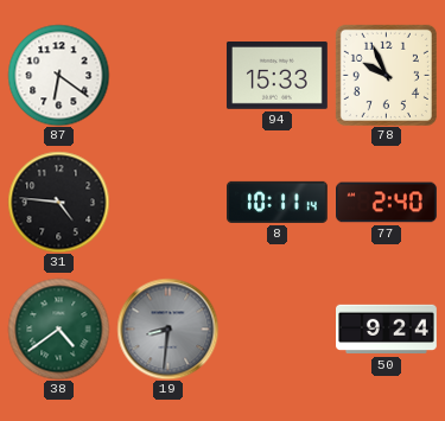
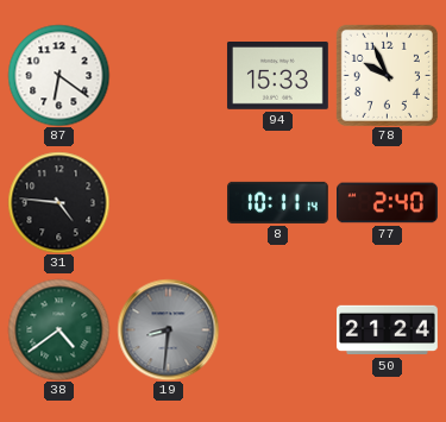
50: 9:24 -> 21:24
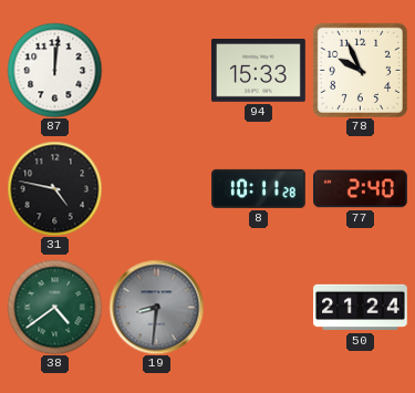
87: 6:21 -> 12:01
31: 4:46 -> 4:47
8: 10:11:14 -> 10:11:28
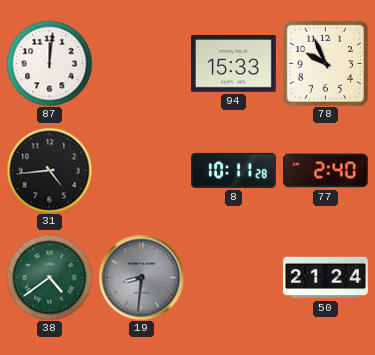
31: 4:47 -> 4:44
